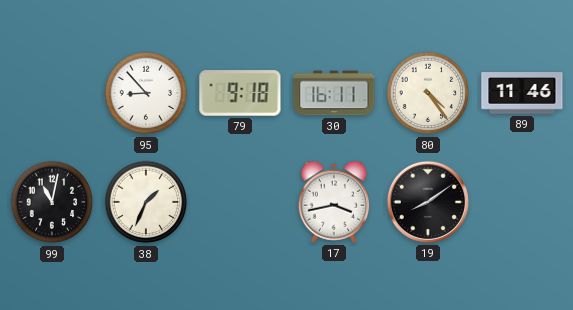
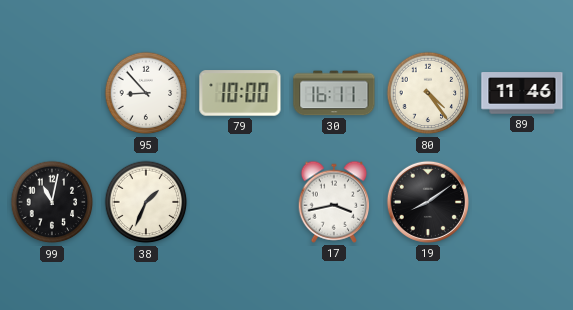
79: 9:18 -> 10:00
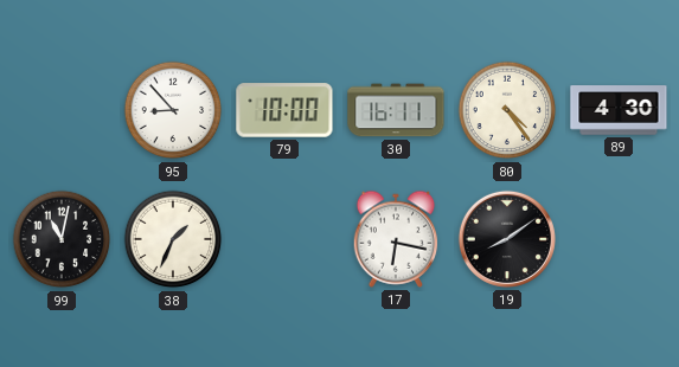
89: 11:46 -> 4:30
17: 3:43 -> 6:17
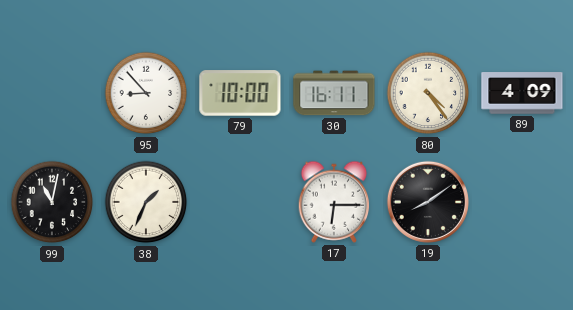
89: 4:30 -> 4:09
17: 6:17 -> 6:15
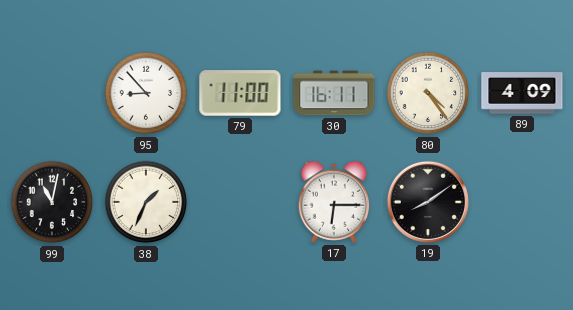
79: 10:00 -> 11:00
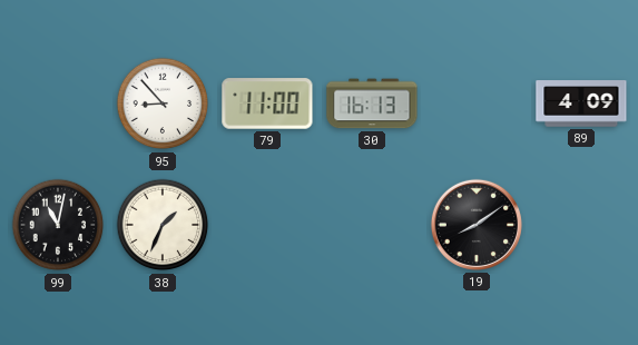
30: 16:11 -> 16:13
80: 4:24 -> none
17: 6:15 -> none
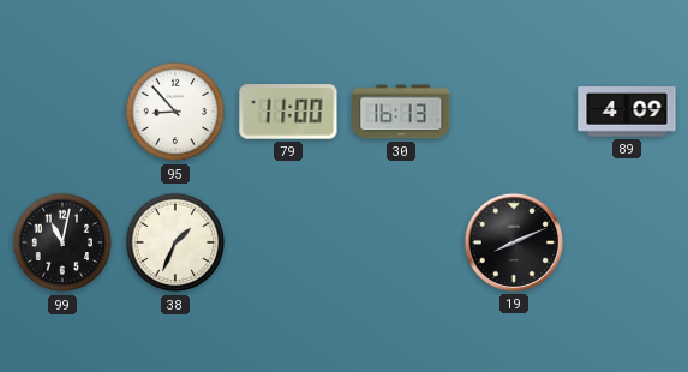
19: 8:09 -> 8:11
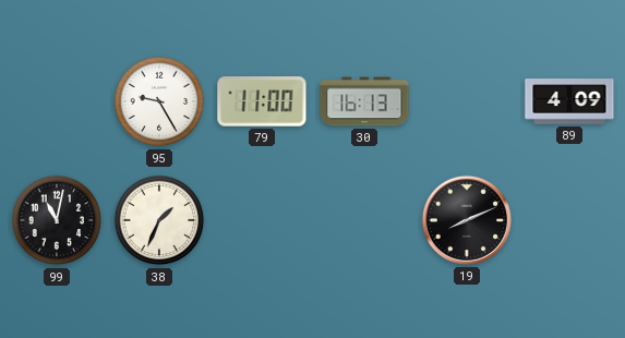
95: 8:53 -> 9:25
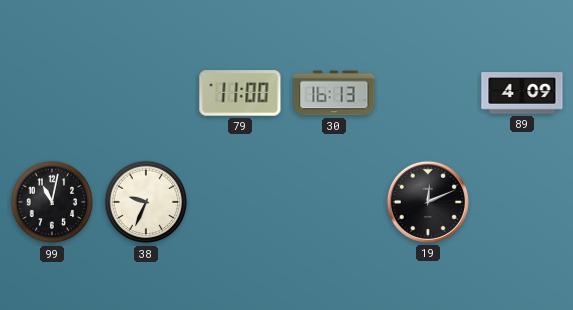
95: 9:25 -> none
38: 1:34 -> 9:34
19: 8:11 -> 12:11
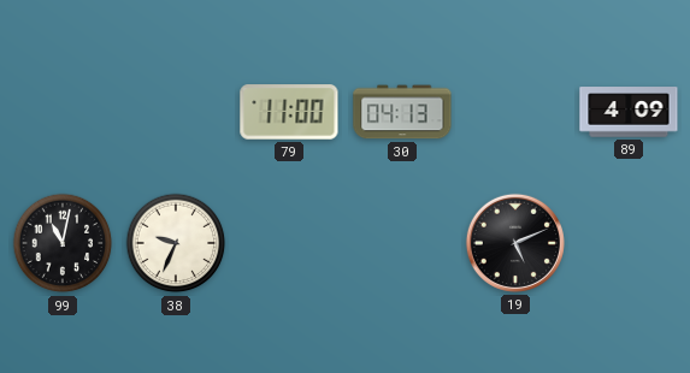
30: 16:13 -> 04:13
19: 12:11 -> 5:11
